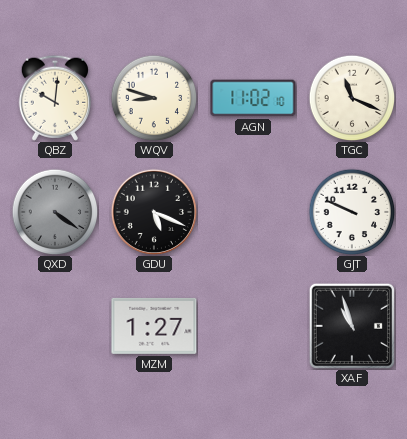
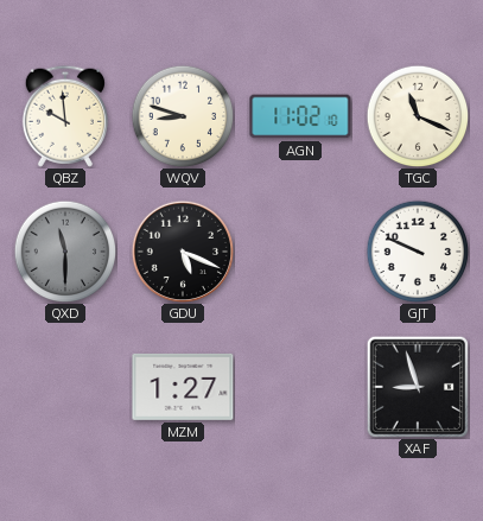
QBZ: 10:01 -> 9:59
QXD: 4:21 -> 11:30
XAF: 10:57 -> 8:57
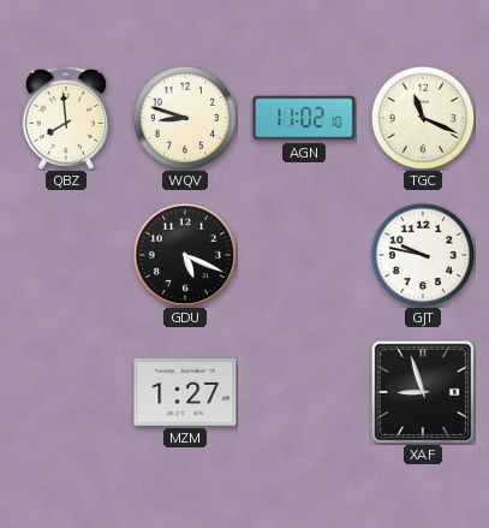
QBZ: 9:59 -> 7:59
QXD: 11:30 -> none
GJT: 9:49 -> 9:47
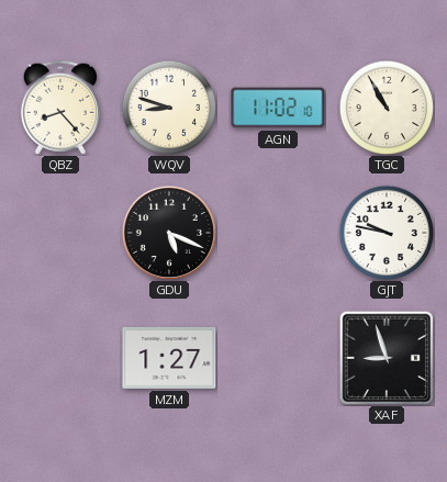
QBZ: 7:59 -> 8:23
TGC: 11:19 -> 10:55
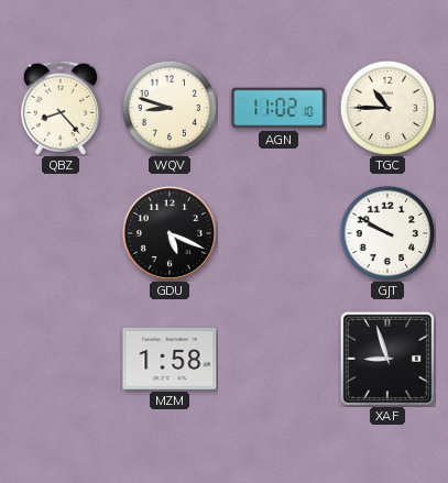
TGC: 10:55 -> 10:45
GJT: 9:47 -> 9:50
MZM: 1:27 -> 1:58
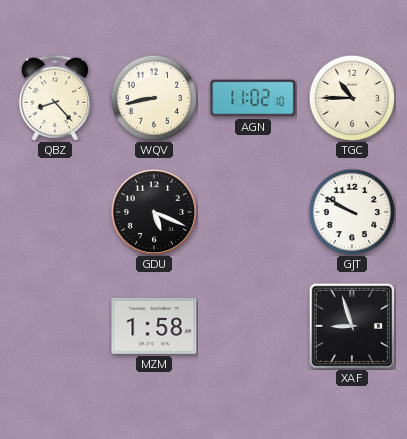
WQV: 8:48 -> 8:43
